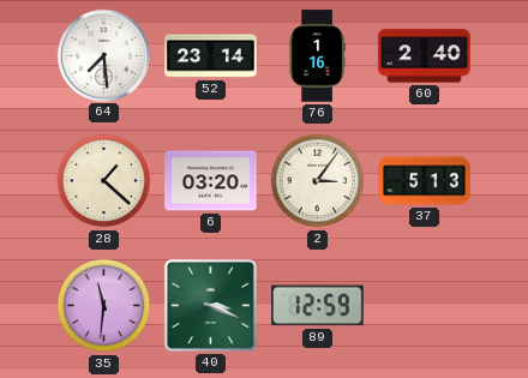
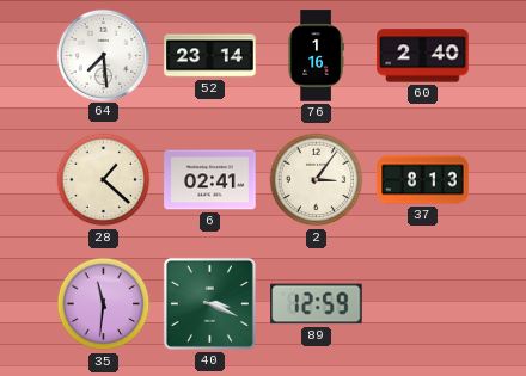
6: 03:20 -> 02:41
37: 5:13 -> 8:13
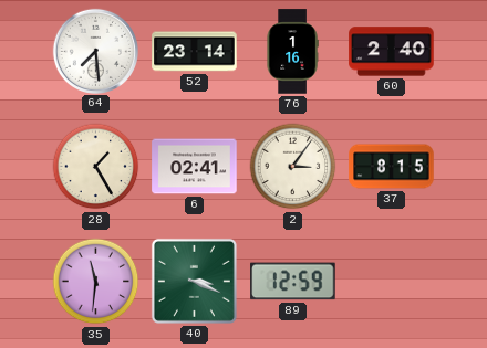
28: 1:22 -> 1:25
37: 8:13 -> 8:15
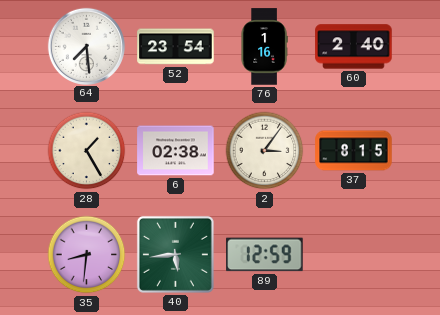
52: 23:14 -> 23:54
6: 02:41 -> 02:38
35: 11:31 -> 8:31
40: 3:19 -> 5:44
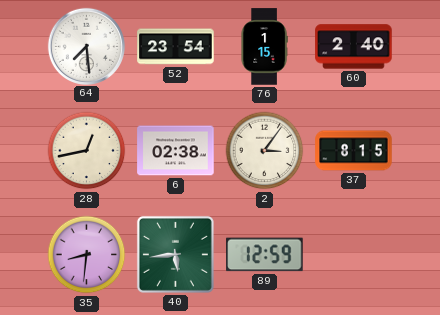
76: 1:16 -> 1:15
28: 1:25 -> 12:43
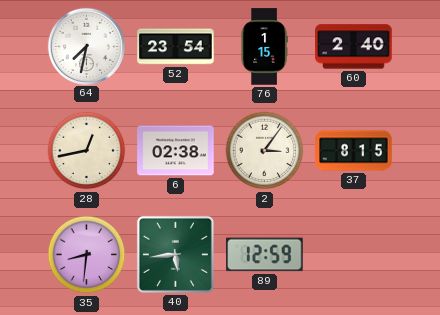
64: 7:29 -> 7:32
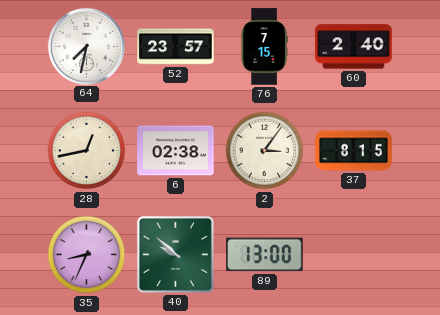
52: 23:54 -> 23:57
76: 1:15 -> 7:15
35: 8:31 -> 8:34
40: 5:44 -> 9:52
89: 12:59 -> 13:00
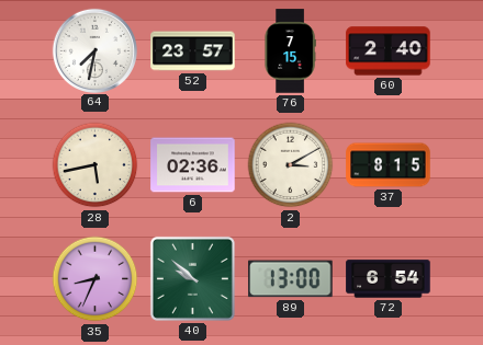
28: 12:43 -> 5:43
6: 02:38 -> 02:36
2: 3:06 -> 3:10
72: none -> 6:54
